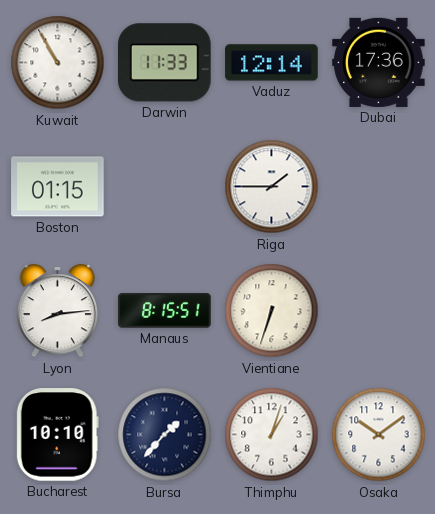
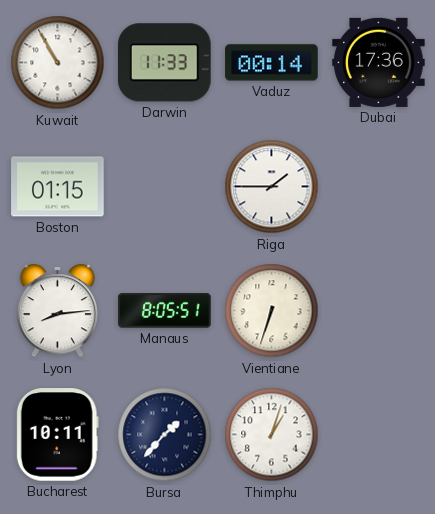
Vaduz: 12:14 -> 00:14
Manaus: 8:15 -> 8:05
Bucharest: 10:10 -> 10:11
Osaka: 10:09 -> none
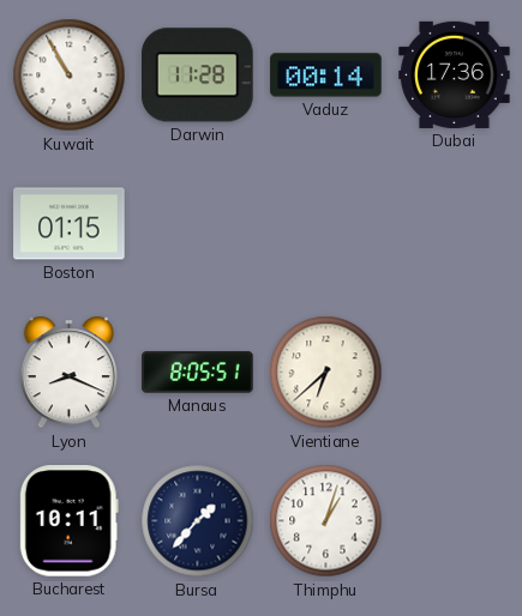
Darwin: 11:33 -> 11:28
Riga: 1:45 -> none
Lyon: 8:14 -> 8:19
Vientiane: 6:33 -> 6:38
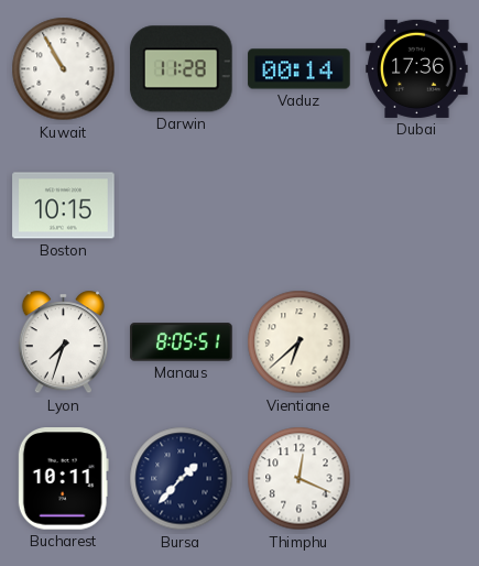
Boston: 01:15 -> 10:15
Lyon: 8:19 -> 7:33
Thimphu: 1:03 -> 12:19
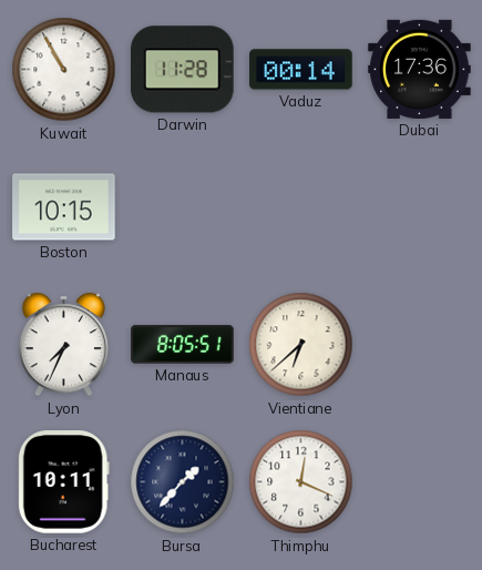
Lyon: 7:33 -> 7:34
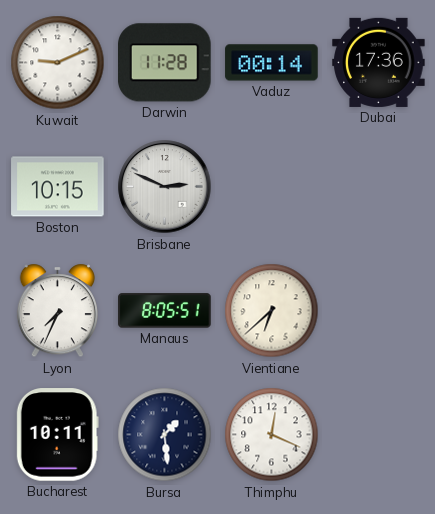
Kuwait: 10:55 -> 9:11
Brisbane: none -> 2:49
Bursa: 1:37 -> 1:29
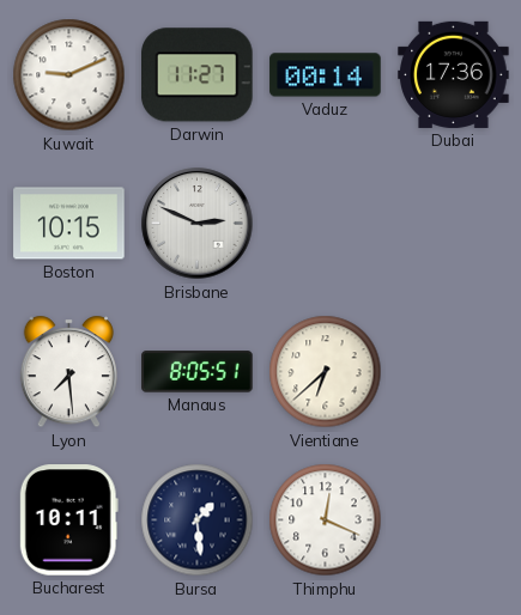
Darwin: 11:28 -> 11:27
Lyon: 7:34 -> 7:29
